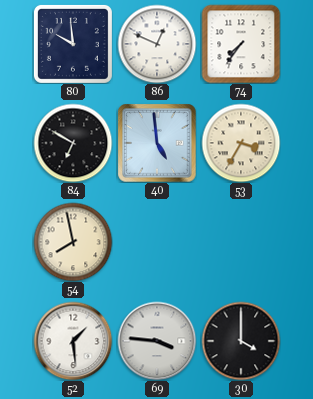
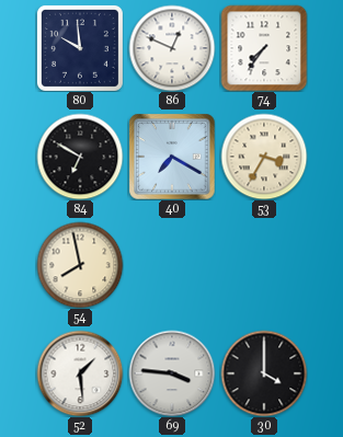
40: 4:59 -> 7:20
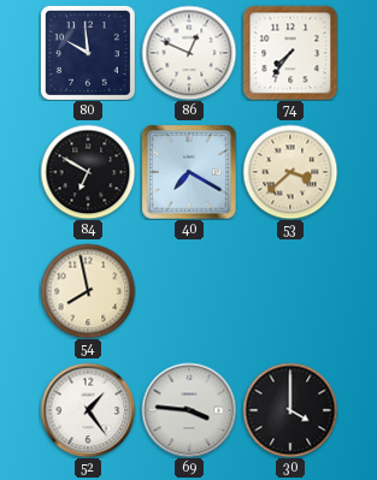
53: 3:35 -> 3:38
52: 1:29 -> 1:24
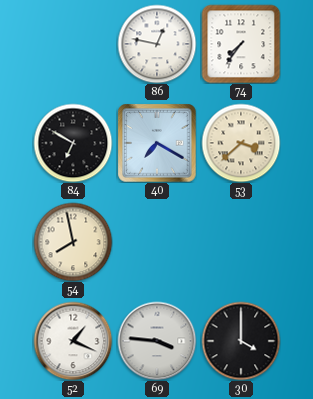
80: 9:59 -> none
86: 12:49 -> 12:47
52: 1:24 -> 1:19
